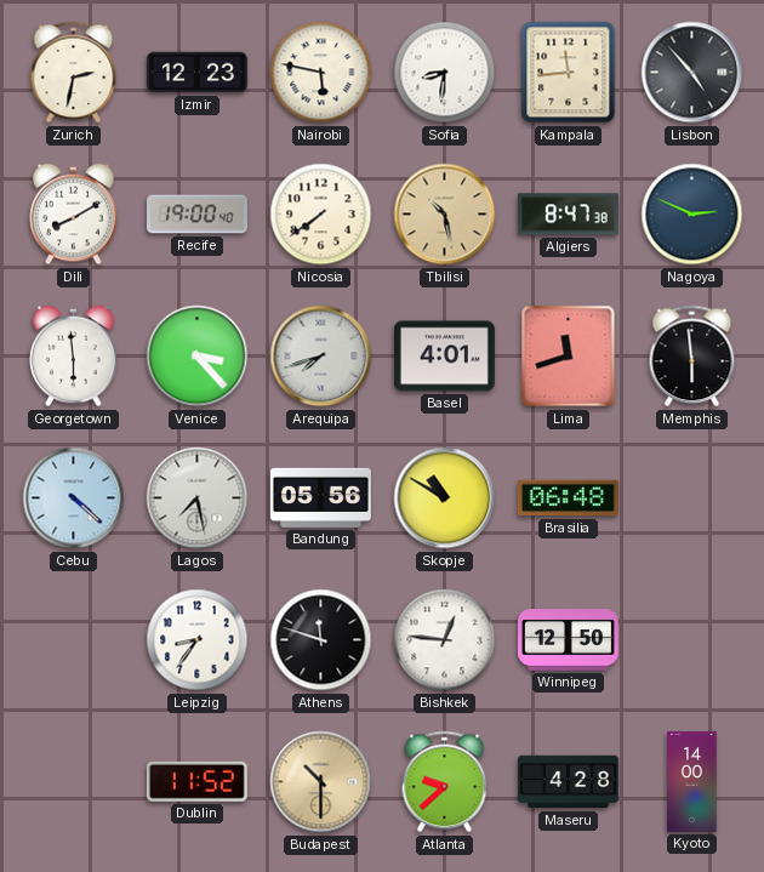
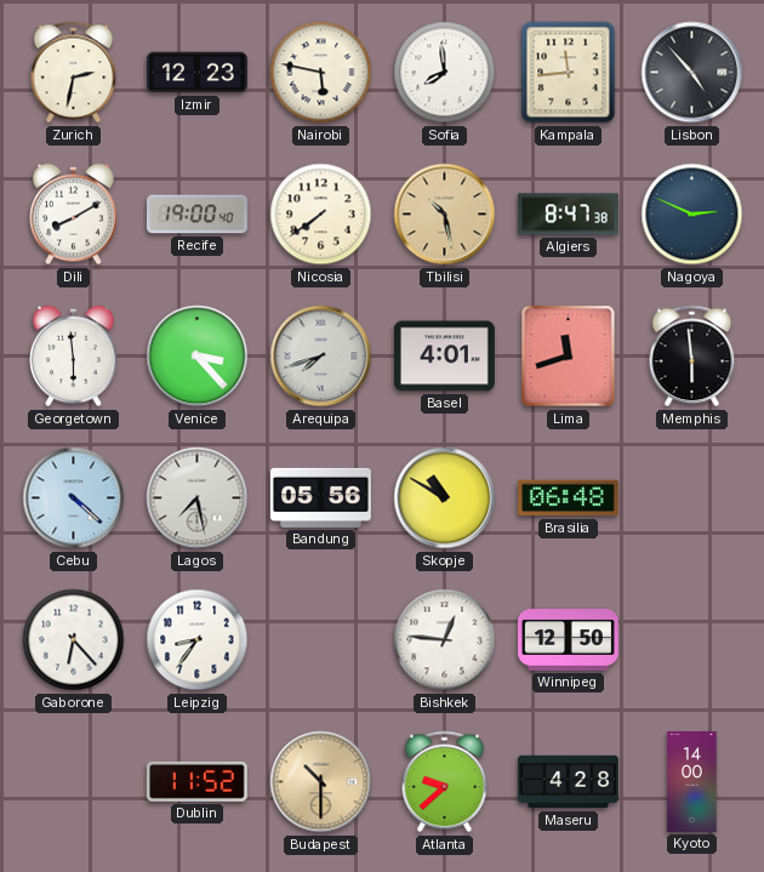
Sofia: 8:31 -> 7:59
Gaborone: none -> 6:23
Athens: 11:48 -> none
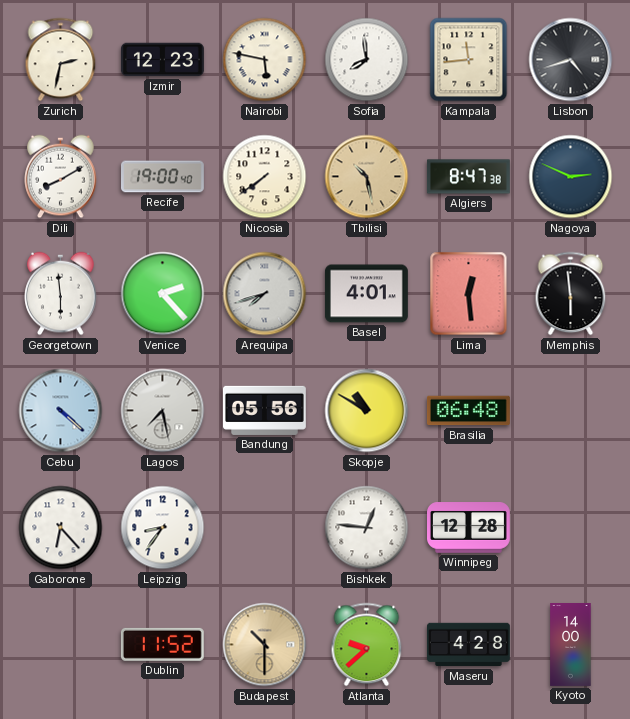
Lisbon: 4:53 -> 4:42
Venice: 3:23 -> 2:23
Lima: 11:42 -> 12:29
Winnipeg: 12:50 -> 12:28
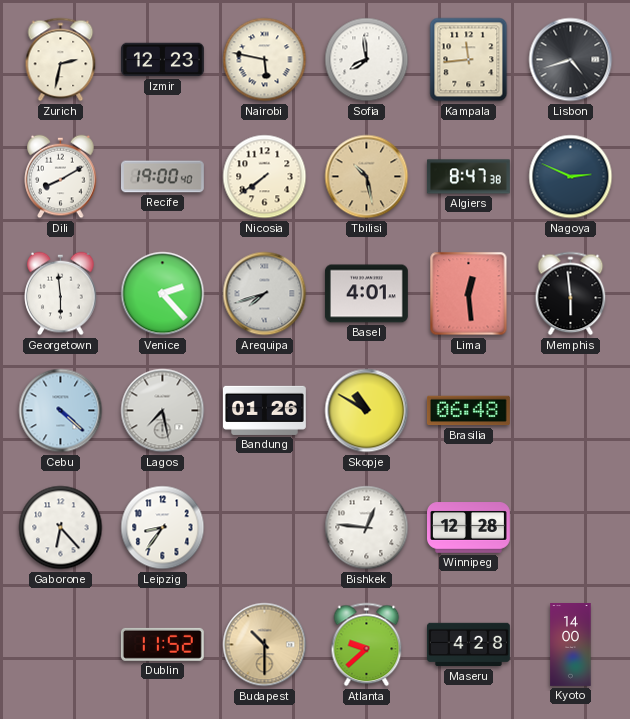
Bandung: 05:56 -> 01:26
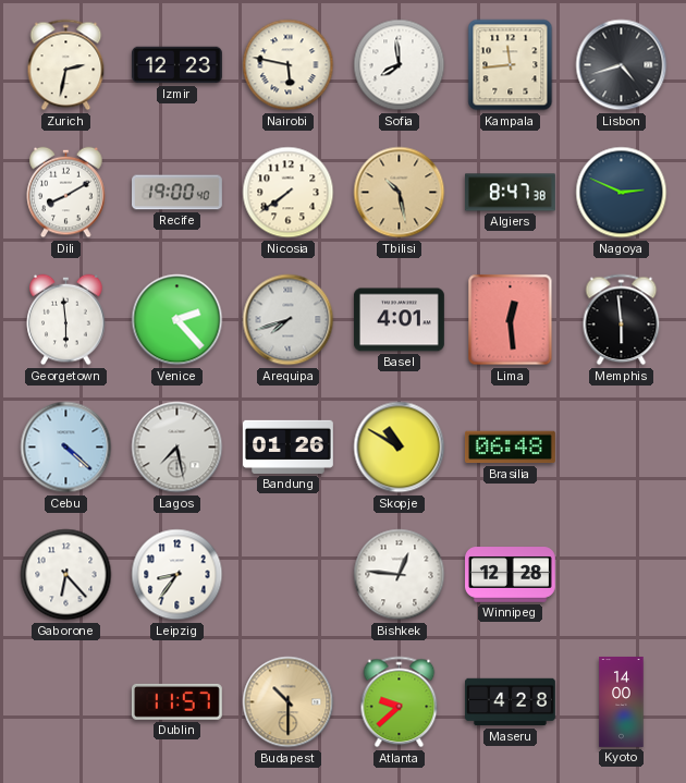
Dublin: 11:52 -> 11:57
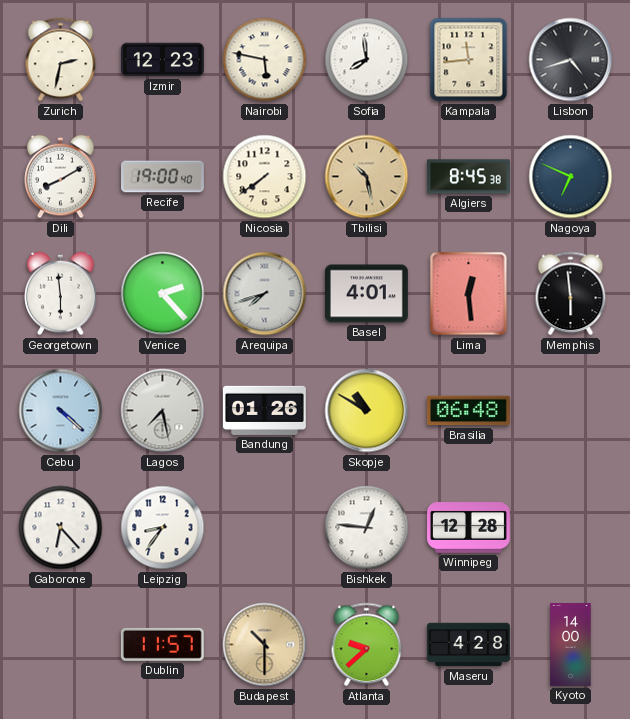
Algiers: 8:47 -> 8:45
Nagoya: 2:49 -> 6:49
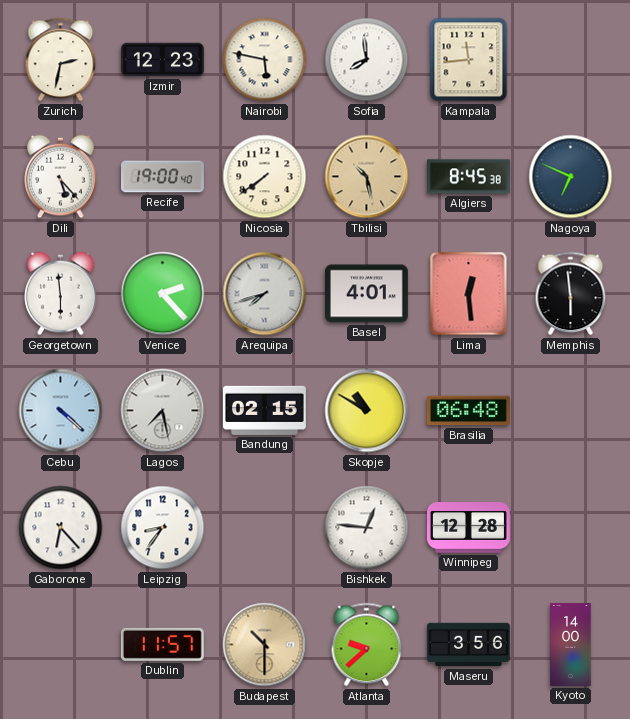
Lisbon: 4:42 -> none
Dili: 8:10 -> 5:23
Bandung: 01:26 -> 02:15
Maseru: 4:28 -> 3:56
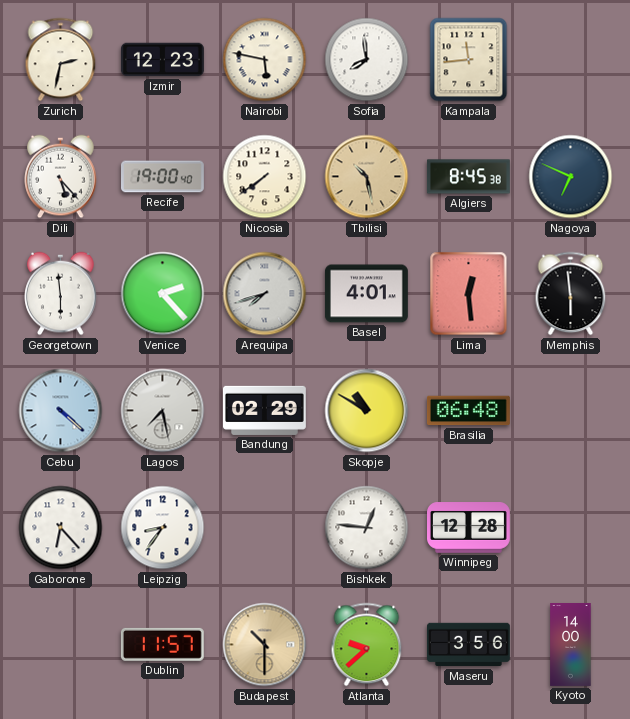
Bandung: 02:15 -> 02:29
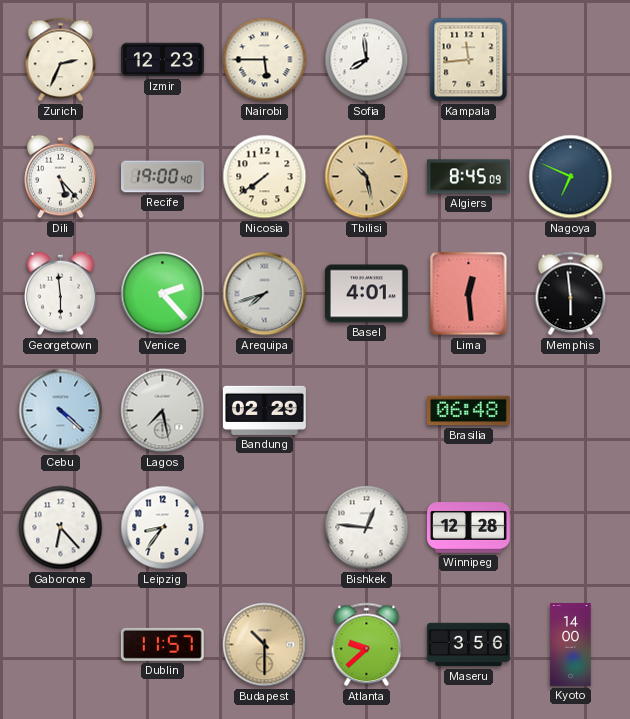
Zurich: 2:32 -> 2:34
Nairobi: 5:47 -> 5:45
Algiers: 8:45:38 -> 8:45:09
Skopje: 10:50 -> none
